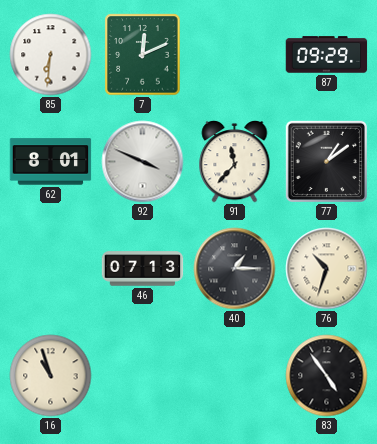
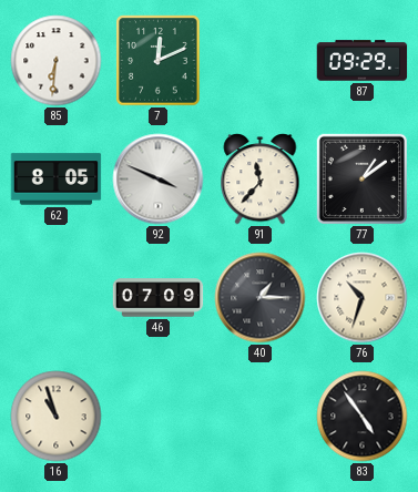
62: 8:01 -> 8:05
46: 07:13 -> 07:09
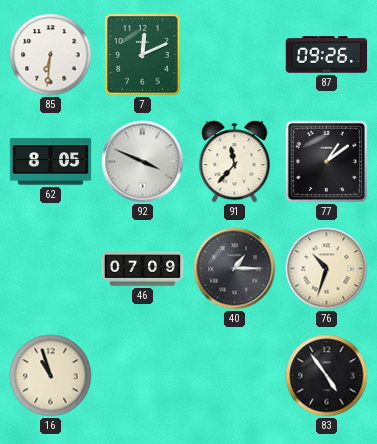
87: 09:29 -> 09:26
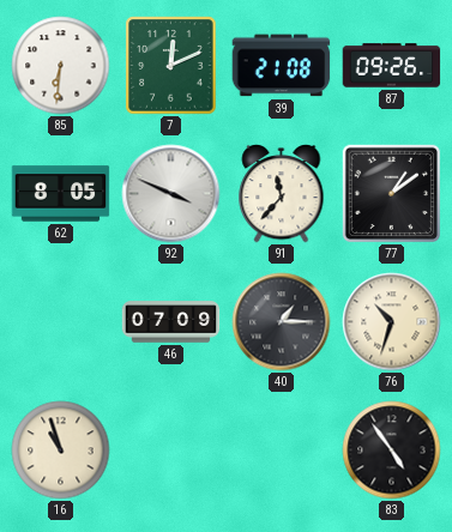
39: none -> 21:08
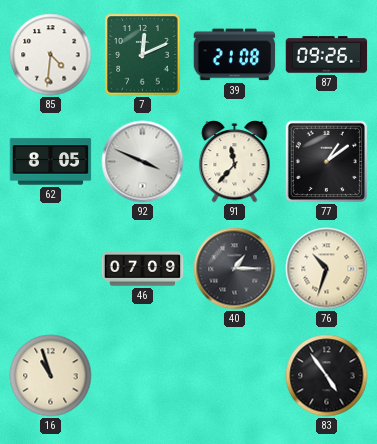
85: 6:31 -> 4:31
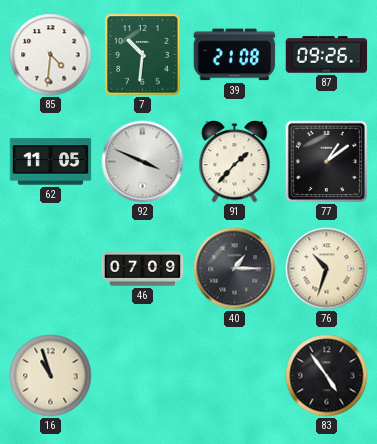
7: 12:11 -> 10:31
62: 8:05 -> 11:05
91: 11:37 -> 1:37
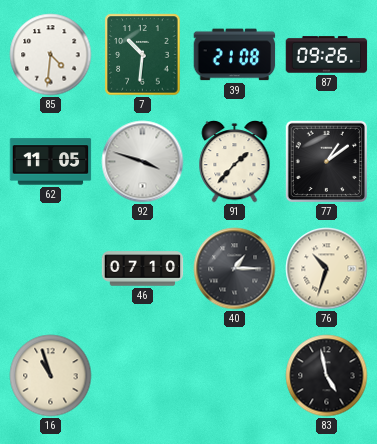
92: 3:49 -> 3:48
46: 07:09 -> 07:10
83: 4:54 -> 4:58
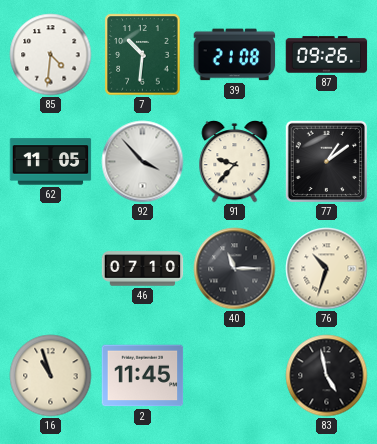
92: 3:48 -> 3:53
91: 1:37 -> 9:37
40: 1:15 -> 11:15
2: none -> 11:45
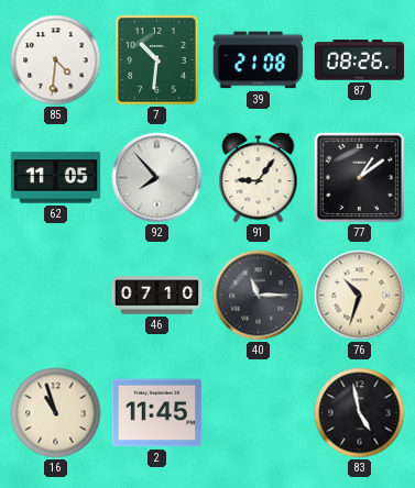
87: 09:26 -> 08:26
92: 3:53 -> 7:53
91: 9:37 -> 9:06
